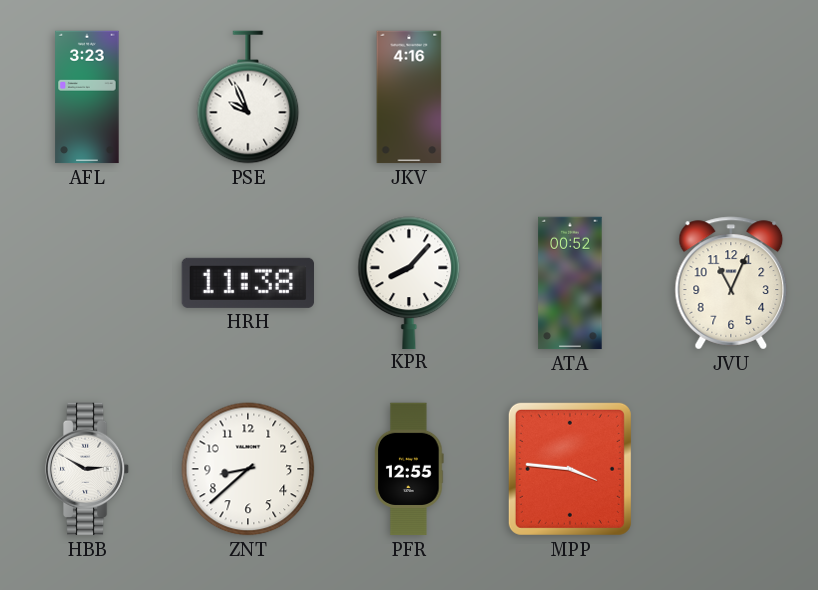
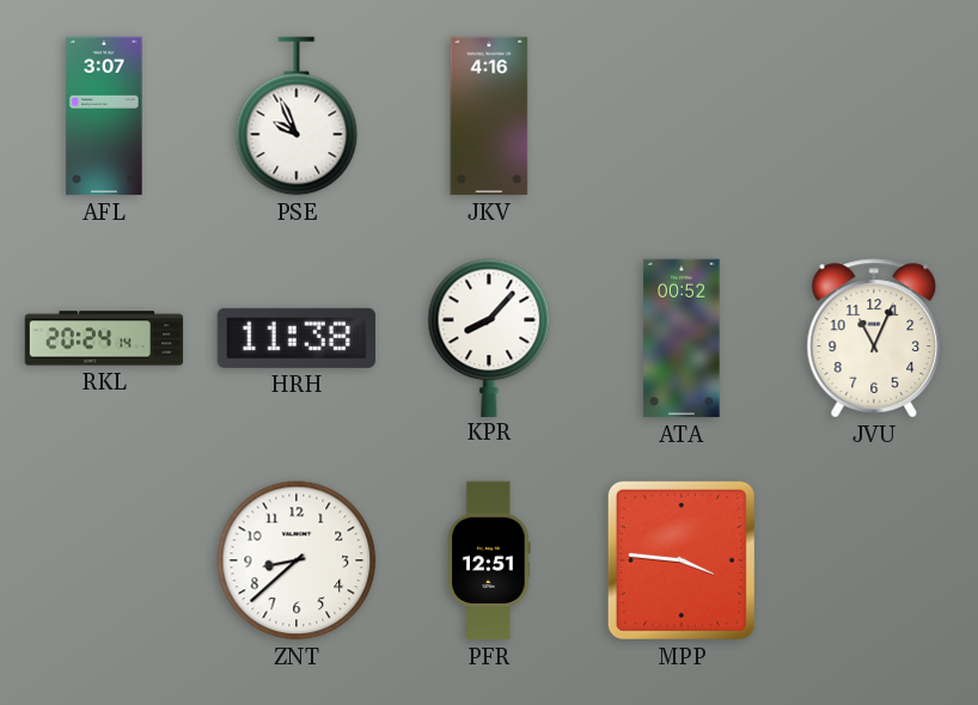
AFL: 3:23 -> 3:07
RKL: none -> 20:24
HBB: 2:50 -> none
PFR: 12:55 -> 12:51
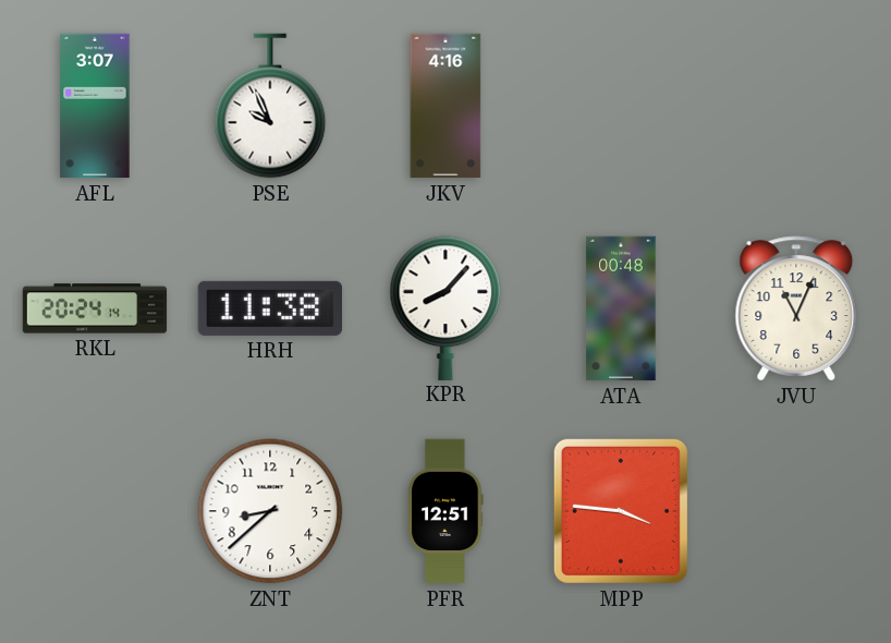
ATA: 00:52 -> 00:48
